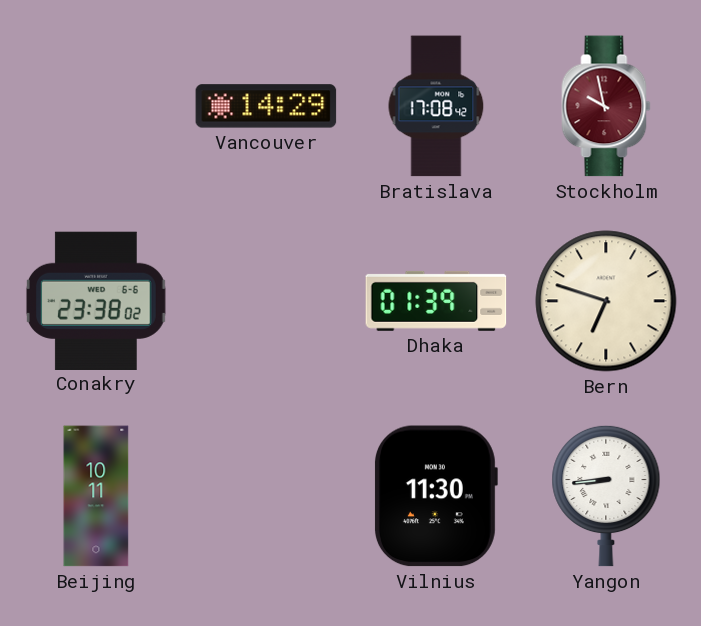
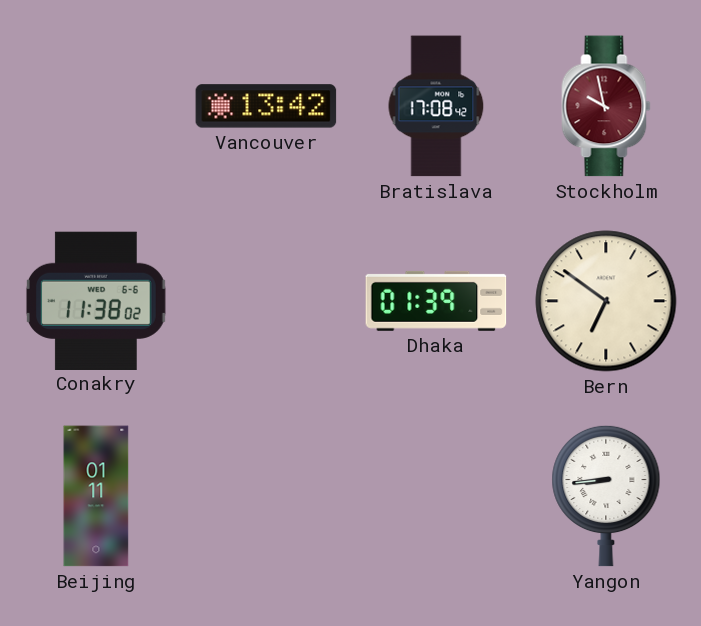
Vancouver: 14:29 -> 13:42
Conakry: 23:38 -> 11:38
Bern: 6:48 -> 6:51
Beijing: 10:11 -> 01:11
Vilnius: 11:30 -> none
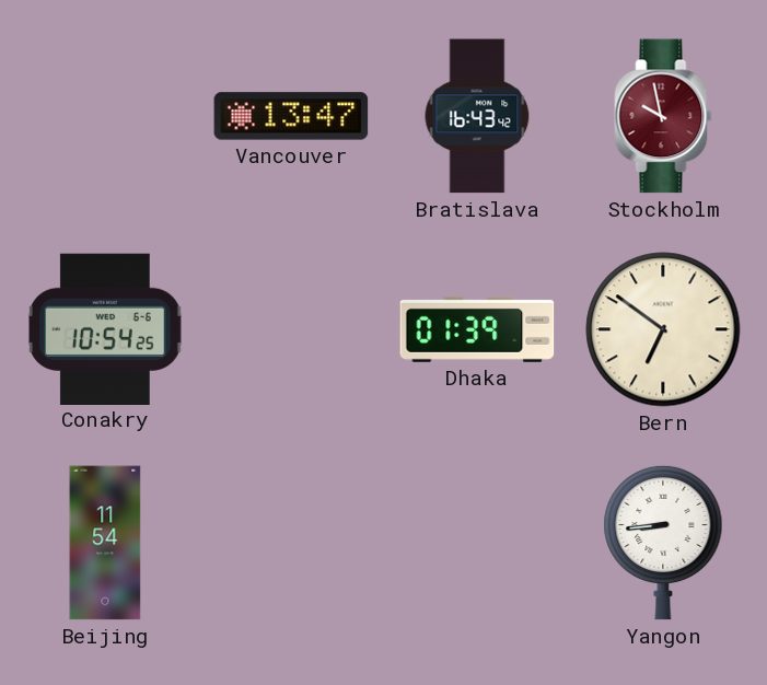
Vancouver: 13:42 -> 13:47
Bratislava: 17:08 -> 16:43
Conakry: 11:38 -> 10:54
Beijing: 01:11 -> 11:54
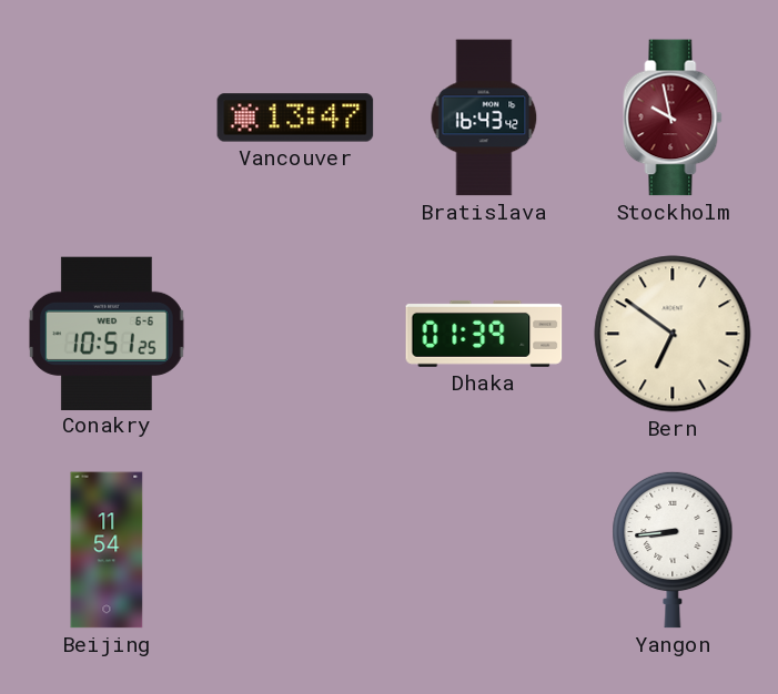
Conakry: 10:54 -> 10:51
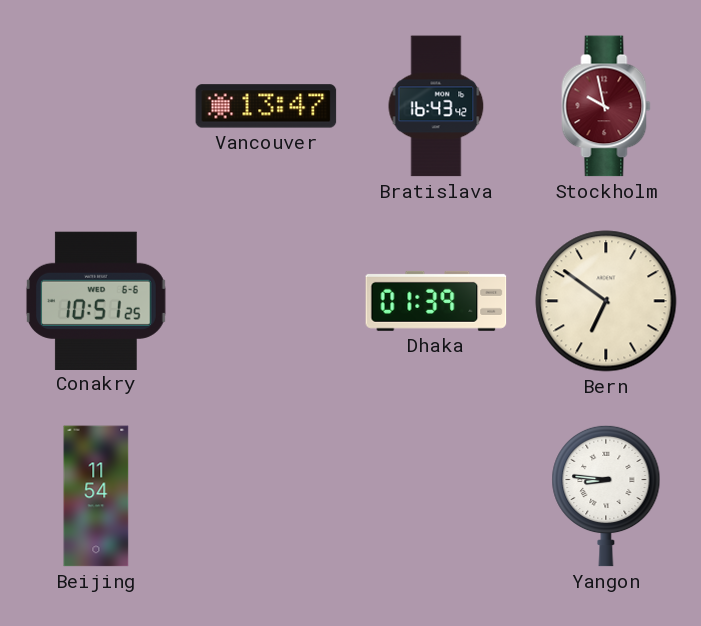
Yangon: 8:44 -> 8:46
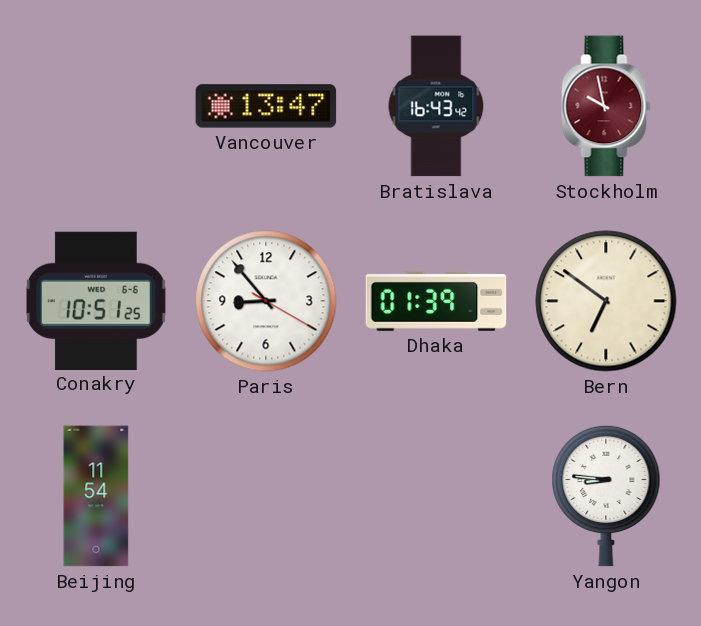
Paris: none -> 8:53
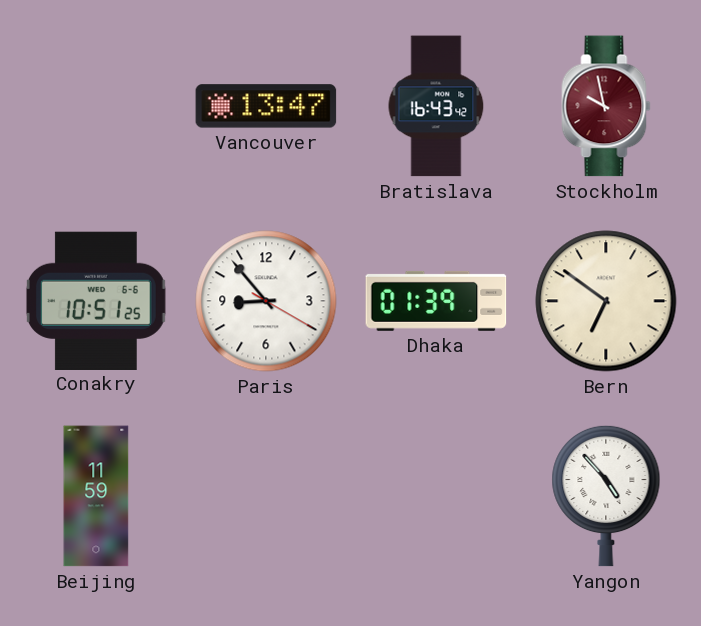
Beijing: 11:54 -> 11:59
Yangon: 8:46 -> 4:53
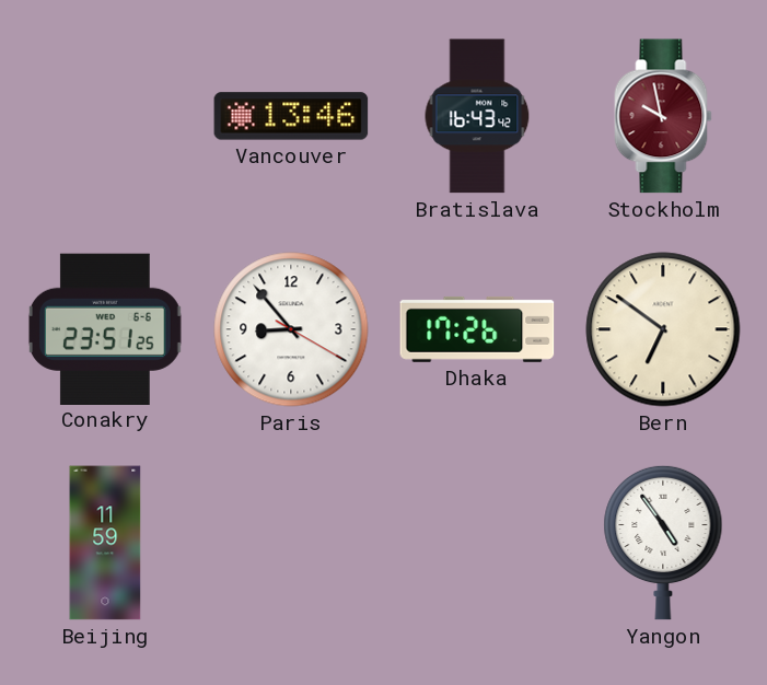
Vancouver: 13:47 -> 13:46
Conakry: 10:51 -> 23:51
Dhaka: 01:39 -> 17:26
Yangon: 4:53 -> 4:54
